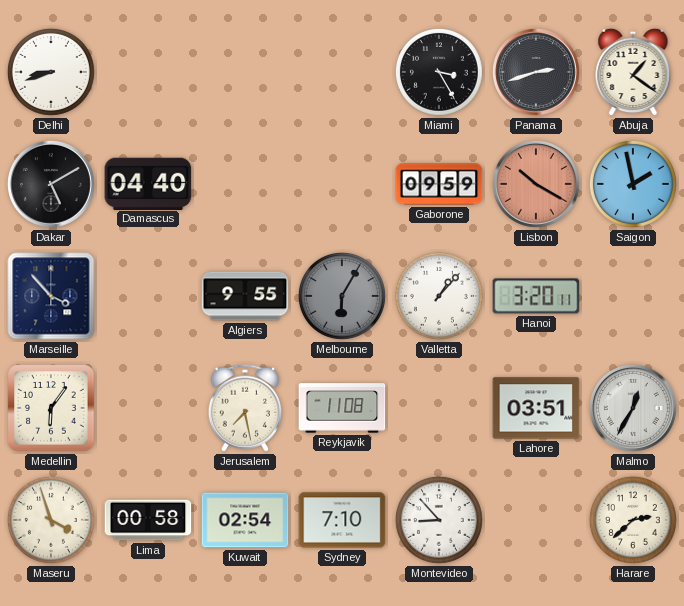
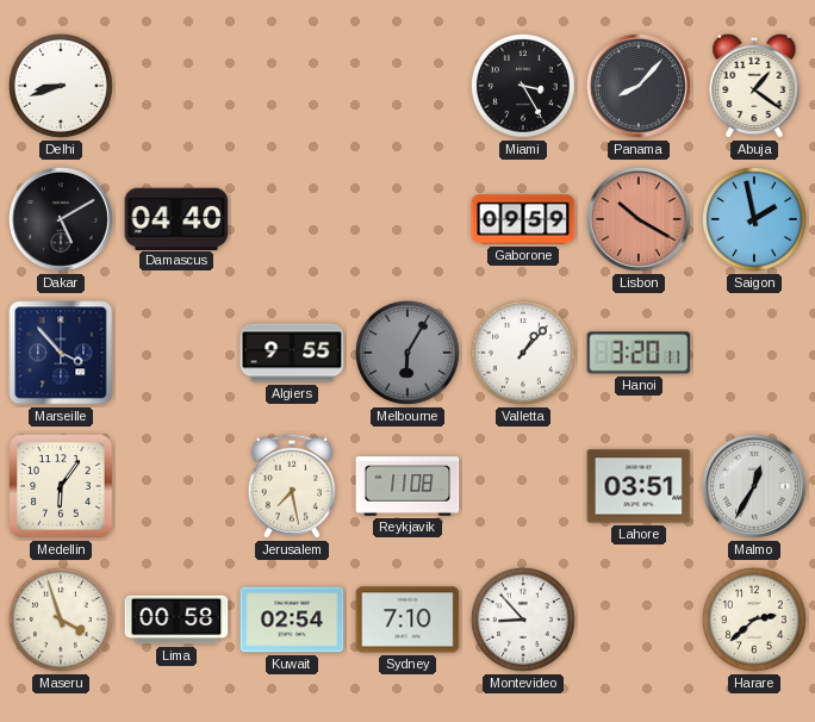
Panama: 2:42 -> 8:07
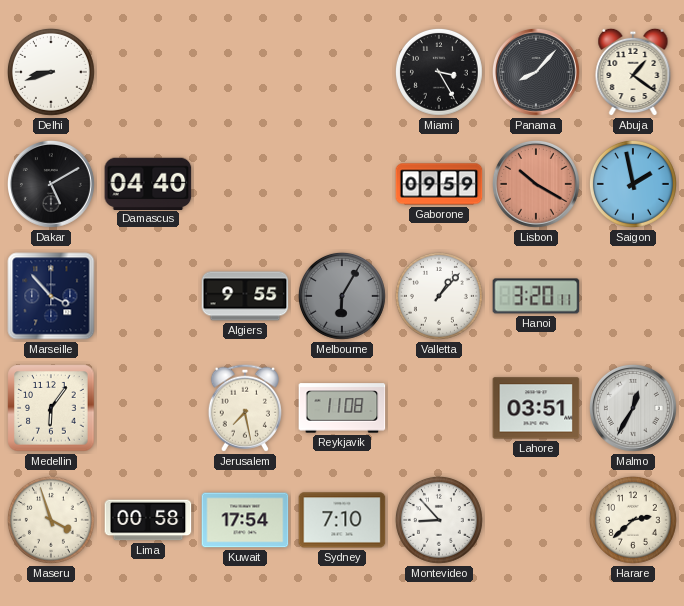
Kuwait: 02:54 -> 17:54
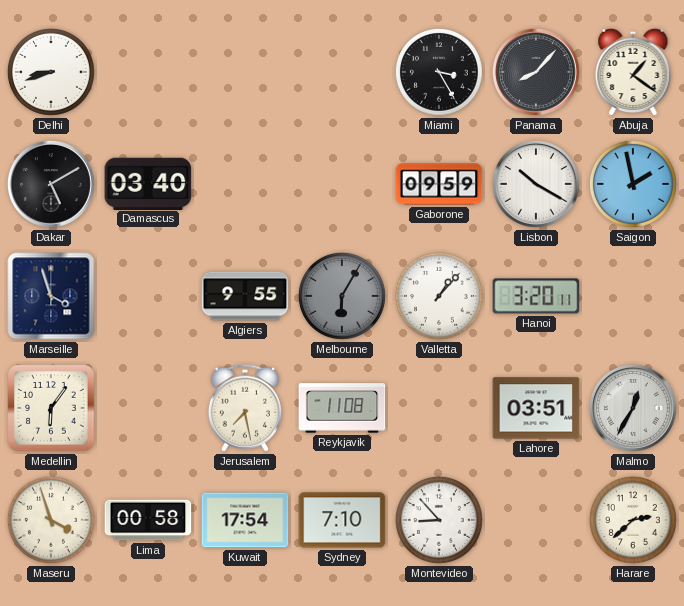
Damascus: 04:40 -> 03:40
Lisbon dial: salmon -> white
Marseille: 3:53 -> 3:57
